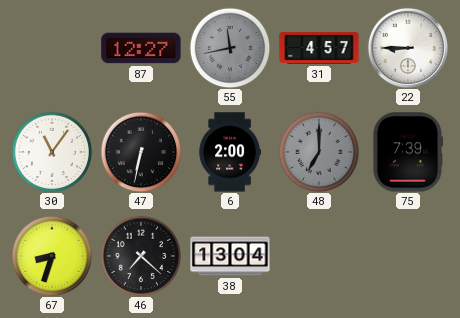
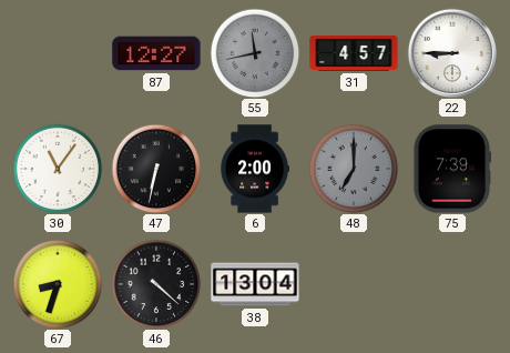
46: 7:22 -> 4:22
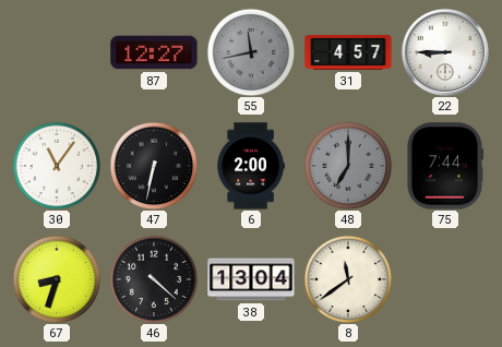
75: 7:39 -> 7:44
8: none -> 11:39
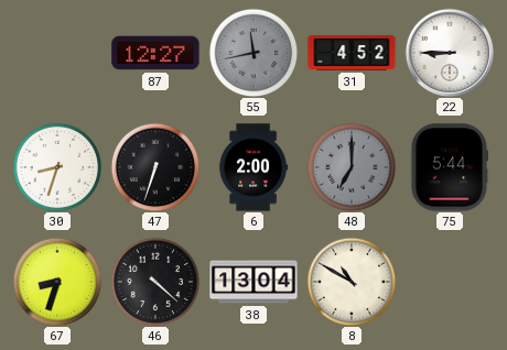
31: 4:57 -> 4:52
30: 11:06 -> 8:33
47: 6:32 -> 6:33
75: 7:44 -> 5:44
8: 11:39 -> 10:50
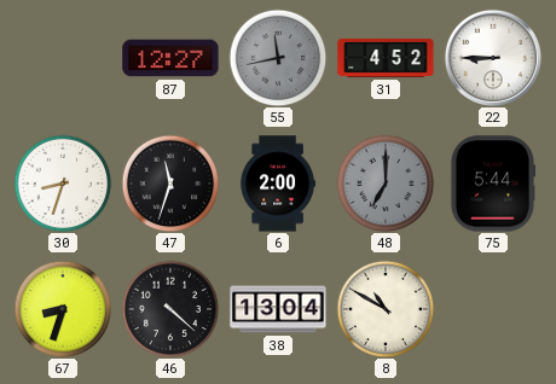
47: 6:33 -> 11:33
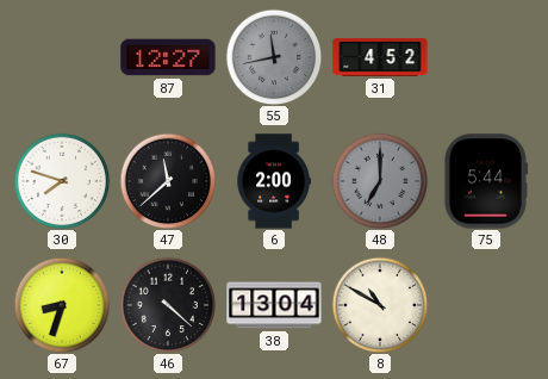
22: 8:45 -> none
30: 8:33 -> 7:48
47: 11:33 -> 11:38
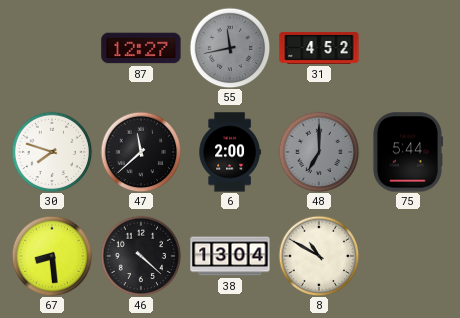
67: 8:33 -> 8:29
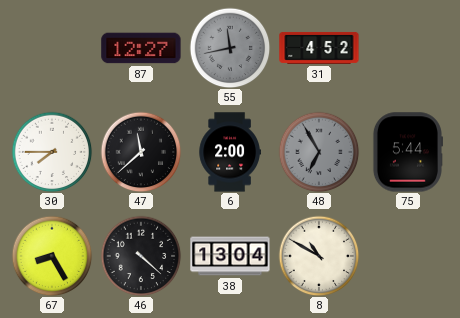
30: 7:48 -> 7:45
48: 7:00 -> 6:55
67: 8:29 -> 8:25
